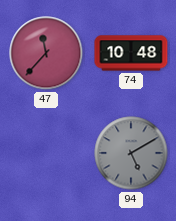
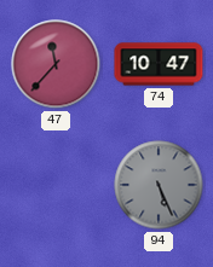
74: 10:48 -> 10:47
94: 5:10 -> 5:26
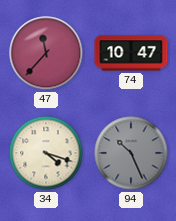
34: none -> 4:18
94: 5:26 -> 10:26
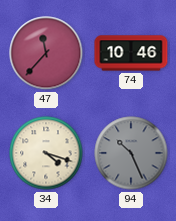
74: 10:47 -> 10:46
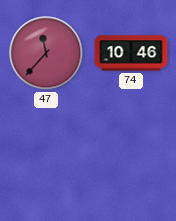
34: 4:18 -> none
94: 10:26 -> none
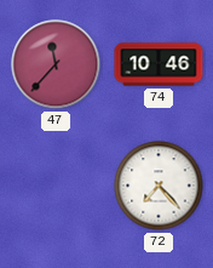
72: none -> 7:23
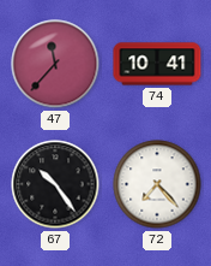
74: 10:46 -> 10:41
67: none -> 10:24
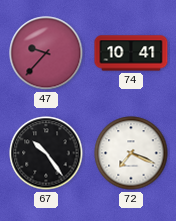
47: 11:37 -> 9:37
72: 7:23 -> 7:19
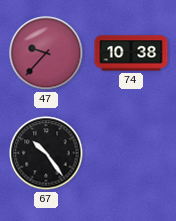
74: 10:41 -> 10:38
72: 7:19 -> none
